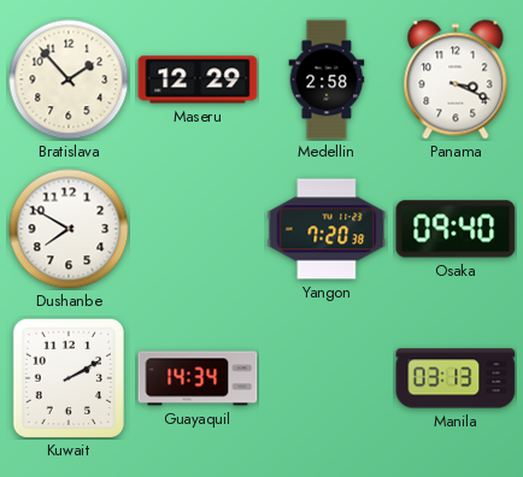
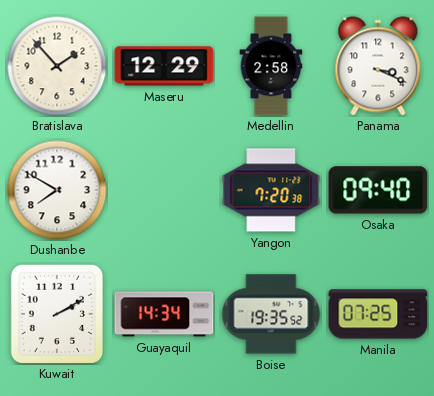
Boise: none -> 19:35
Manila: 03:13 -> 07:25
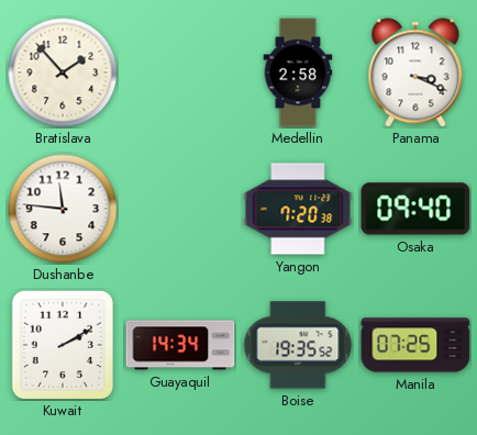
Maseru: 12:29 -> none
Dushanbe: 7:50 -> 11:46
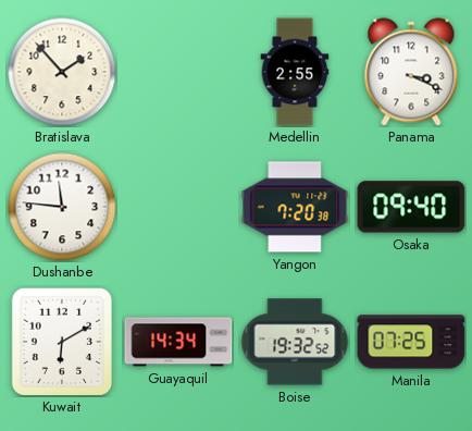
Medellin: 2:58 -> 2:55
Kuwait: 2:10 -> 6:10
Boise: 19:35 -> 19:32
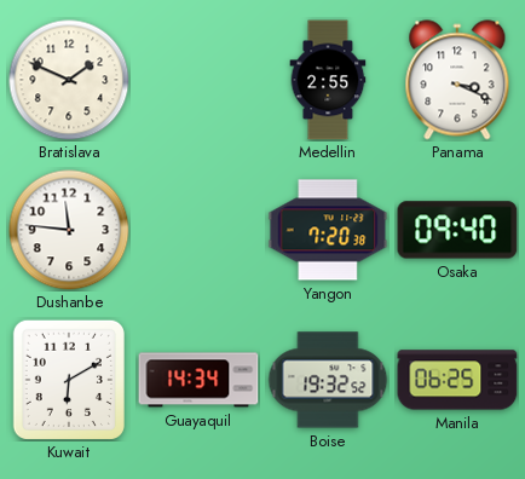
Bratislava: 1:53 -> 1:49
Manila: 07:25 -> 06:25
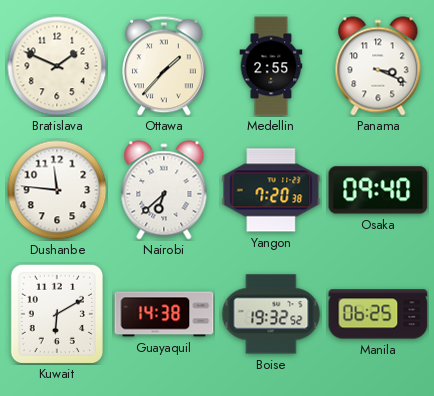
Ottawa: none -> 1:37
Nairobi: none -> 6:38
Guayaquil: 14:34 -> 14:38
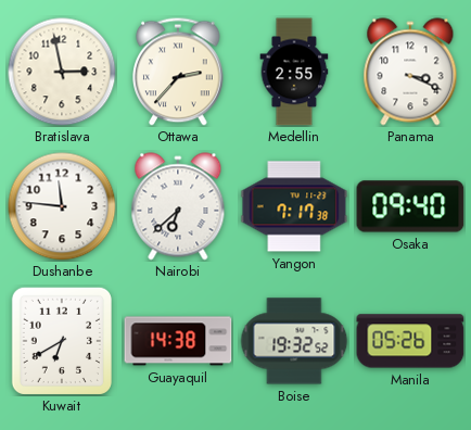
Bratislava: 1:49 -> 2:58
Ottawa: 1:37 -> 2:37
Yangon: 7:20 -> 7:17
Kuwait: 6:10 -> 6:40
Manila: 06:25 -> 05:26
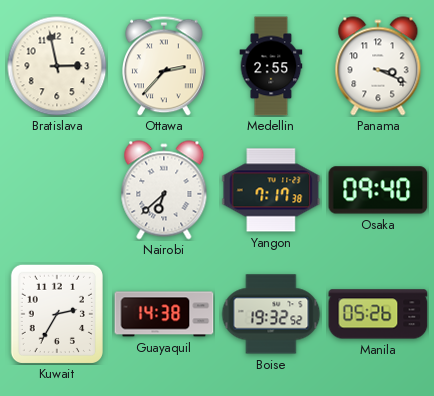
Dushanbe: 11:46 -> none
Kuwait: 6:40 -> 2:35
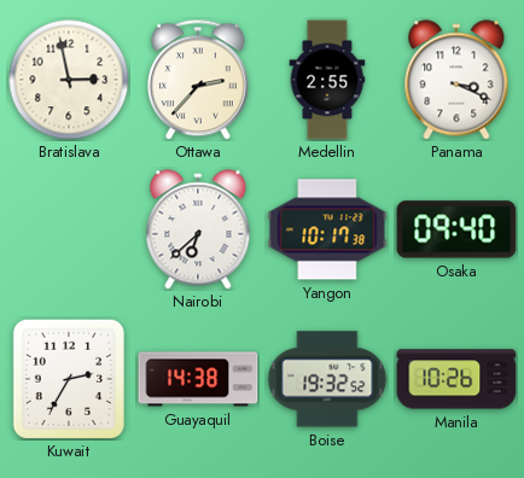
Yangon: 7:17 -> 10:17
Manila: 05:26 -> 10:26
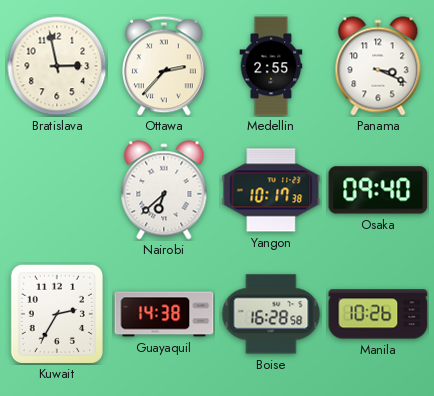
Boise: 19:32 -> 16:28
